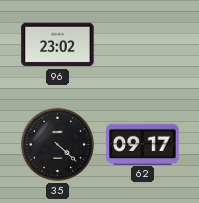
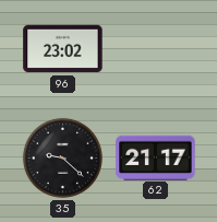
35: 4:22 -> 9:22
62: 09:17 -> 21:17
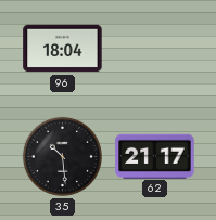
96: 23:02 -> 18:04
35: 9:22 -> 10:29
